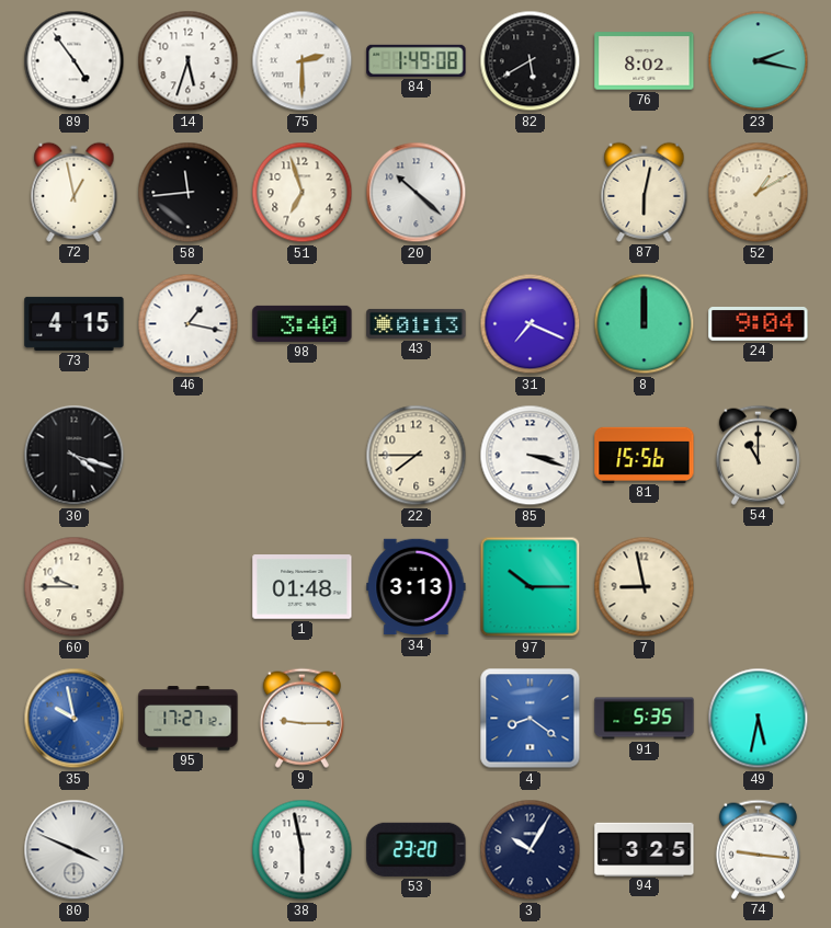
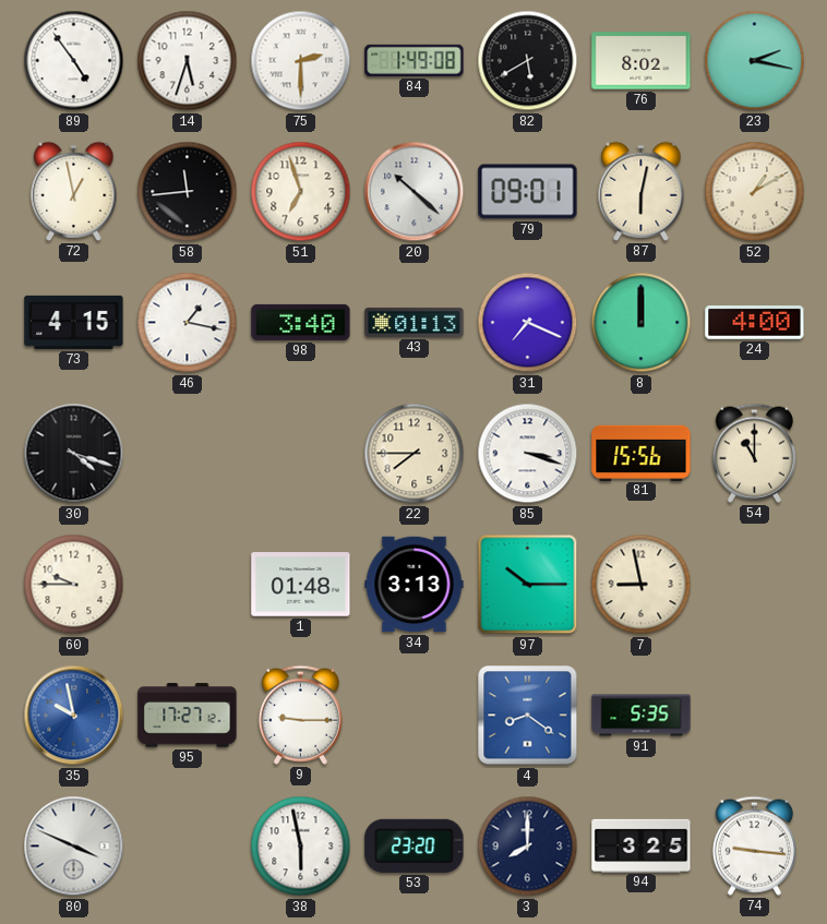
79: none -> 09:01
24: 9:04 -> 4:00
49: 5:32 -> none
3: 10:05 -> 8:00
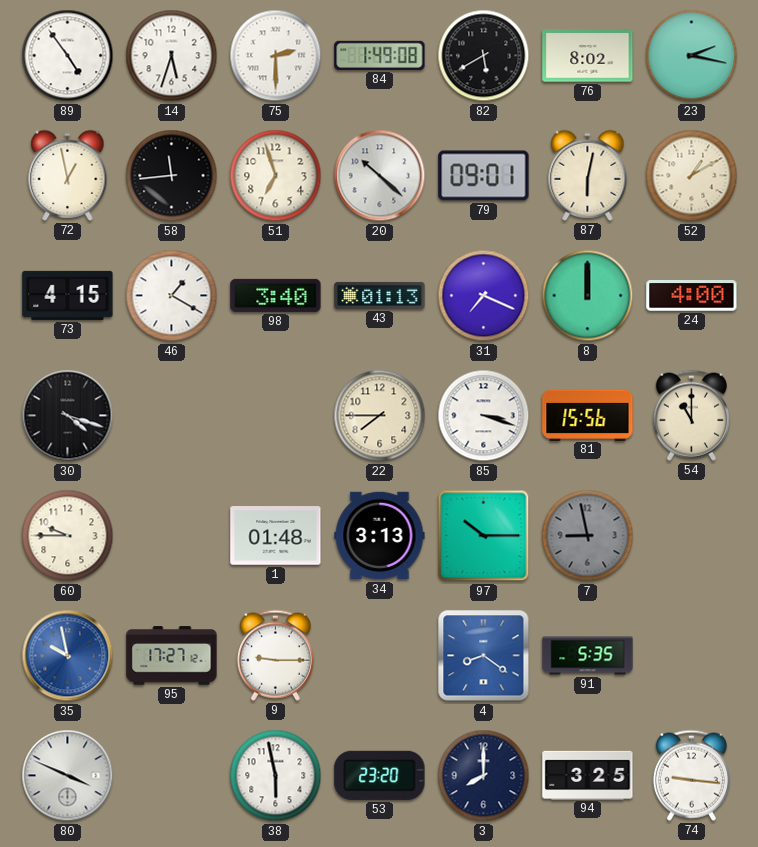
46: 1:17 -> 1:20
7 dial: cream -> grey
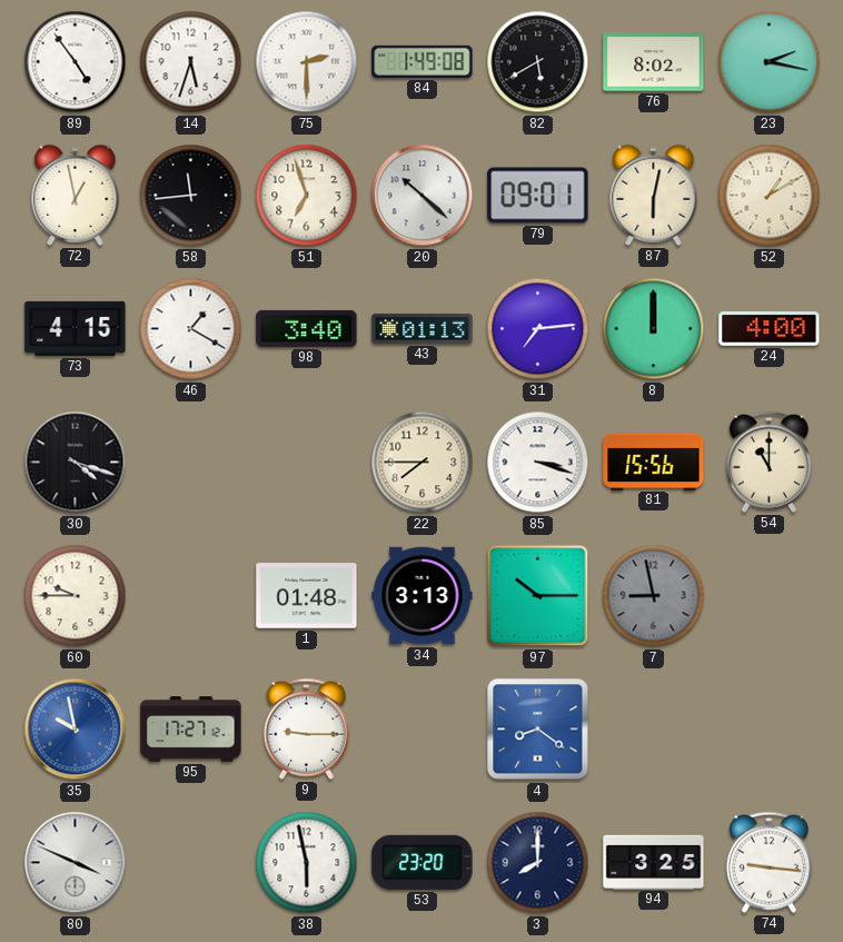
31: 7:19 -> 7:14
91: 5:35 -> none
